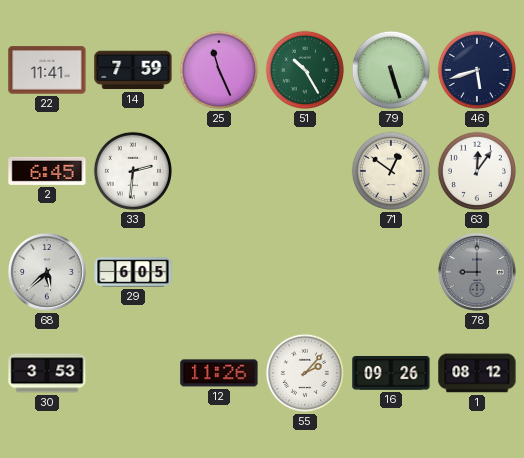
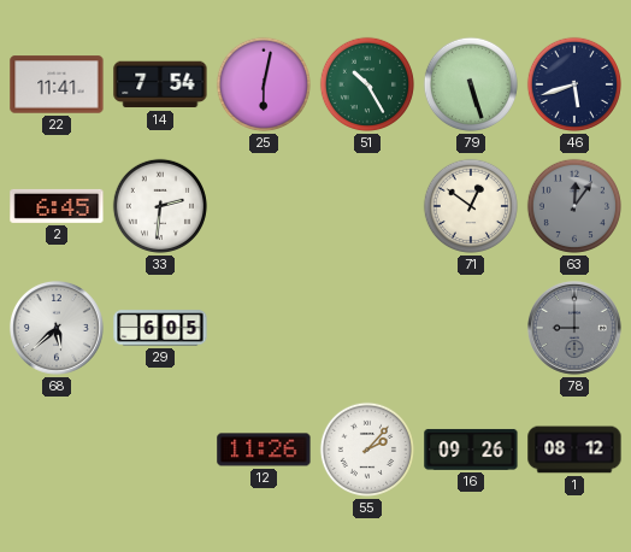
14: 7:59 -> 7:54
25: 11:26 -> 6:02
63 dial: white -> grey
30: 3:53 -> none
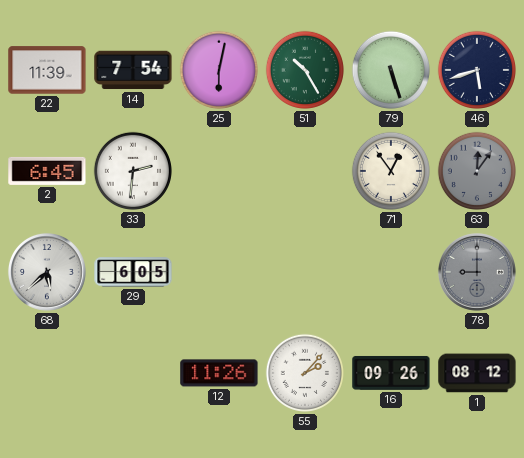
22: 11:41 -> 11:39
71: 12:51 -> 12:54
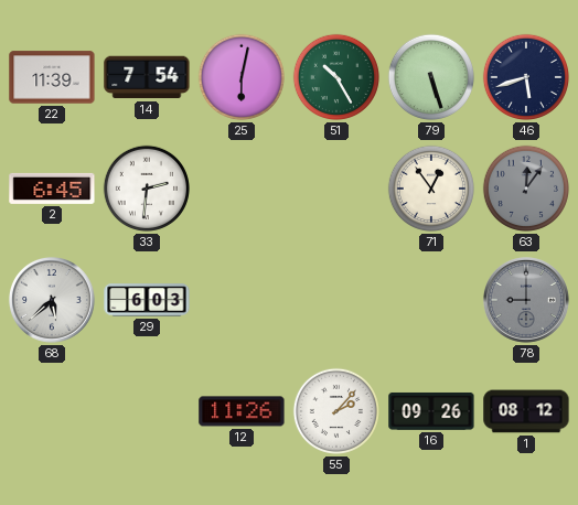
29: 6:05 -> 6:03
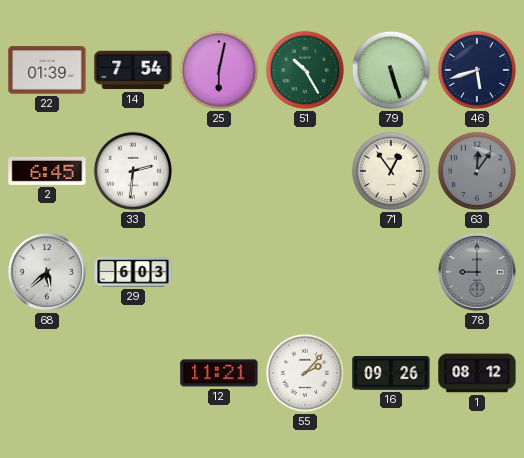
22: 11:39 -> 01:39
12: 11:26 -> 11:21
